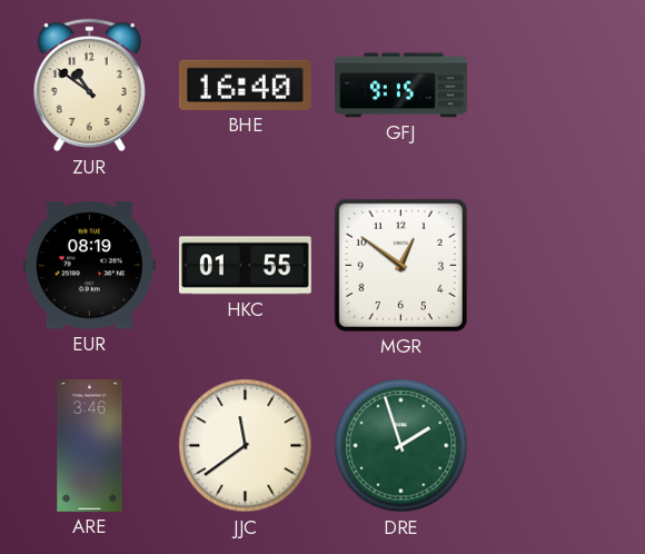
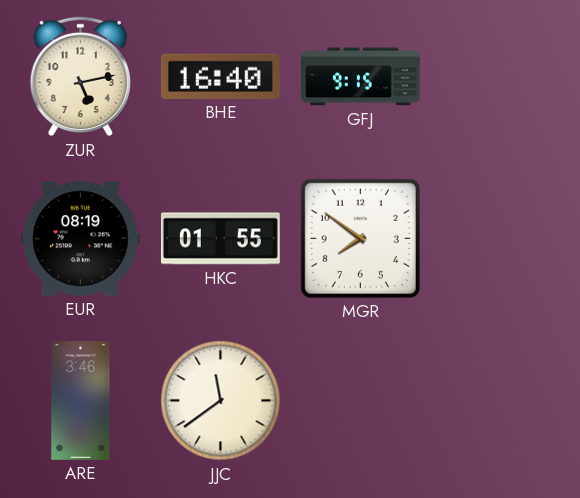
ZUR: 10:51 -> 5:13
MGR: 12:51 -> 7:51
DRE: 1:57 -> none
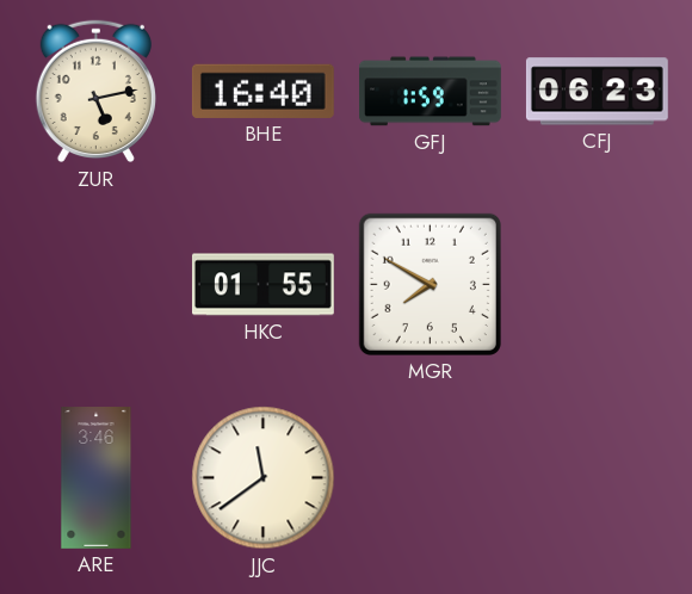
GFJ: 9:15 -> 1:59
CFJ: none -> 06:23
EUR: 08:19 -> none
MGR: 7:51 -> 7:50
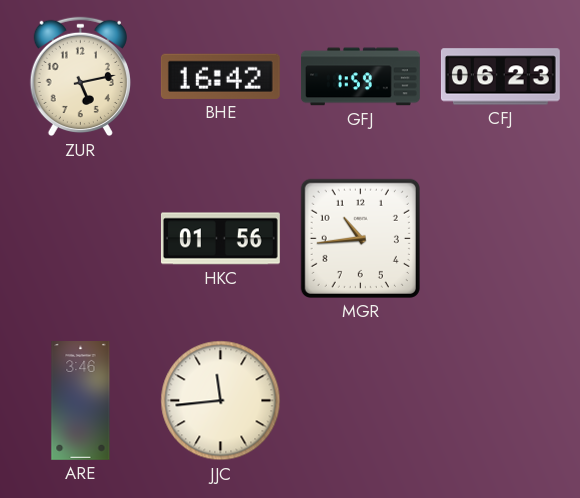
BHE: 16:40 -> 16:42
HKC: 01:55 -> 01:56
MGR: 7:50 -> 10:44
JJC: 11:39 -> 11:44
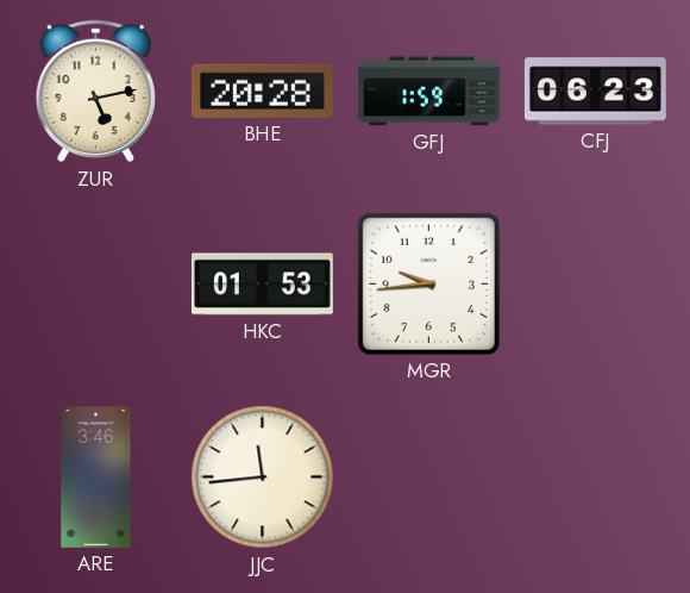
BHE: 16:42 -> 20:28
HKC: 01:56 -> 01:53
MGR: 10:44 -> 9:44
